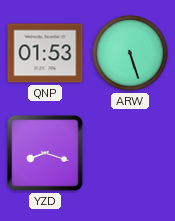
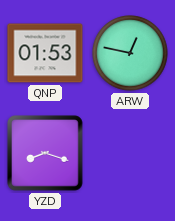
ARW: 5:27 -> 12:47
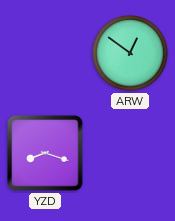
QNP: 01:53 -> none
ARW: 12:47 -> 12:51
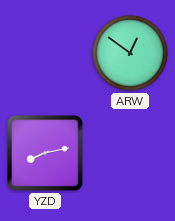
YZD: 8:18 -> 8:13
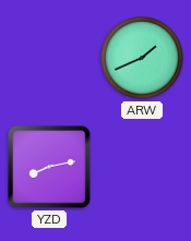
ARW: 12:51 -> 1:41
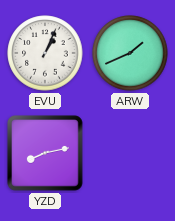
EVU: none -> 1:04
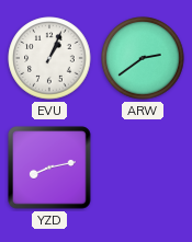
ARW: 1:41 -> 2:39
